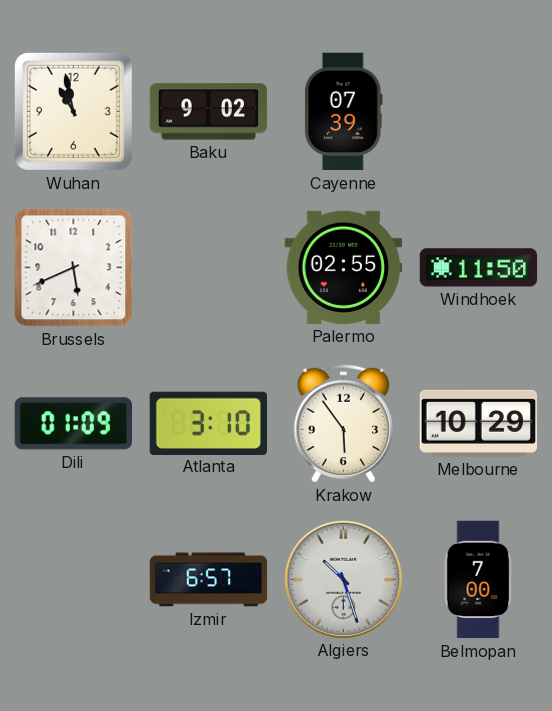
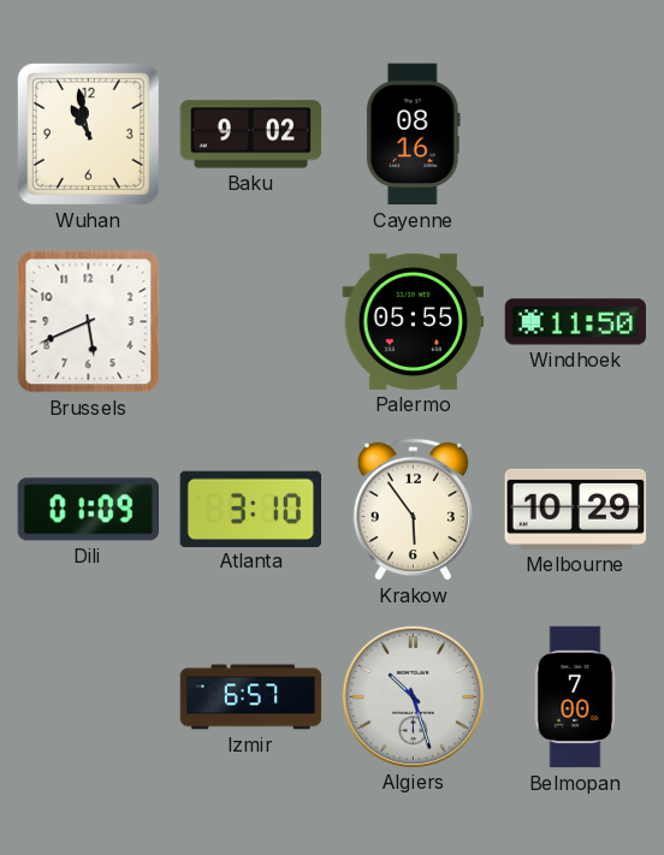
Cayenne: 07:39 -> 08:16
Palermo: 02:55 -> 05:55
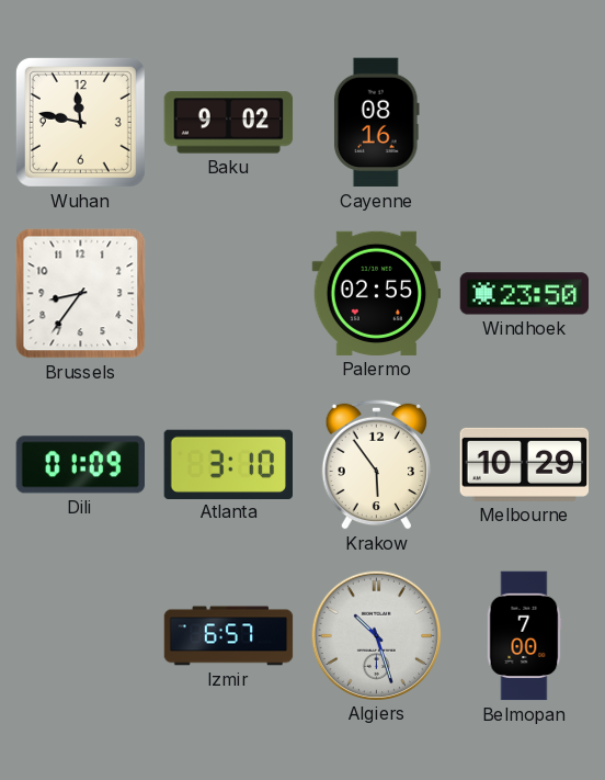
Wuhan: 10:58 -> 11:47
Brussels: 5:41 -> 8:36
Palermo: 05:55 -> 02:55
Windhoek: 11:50 -> 23:50
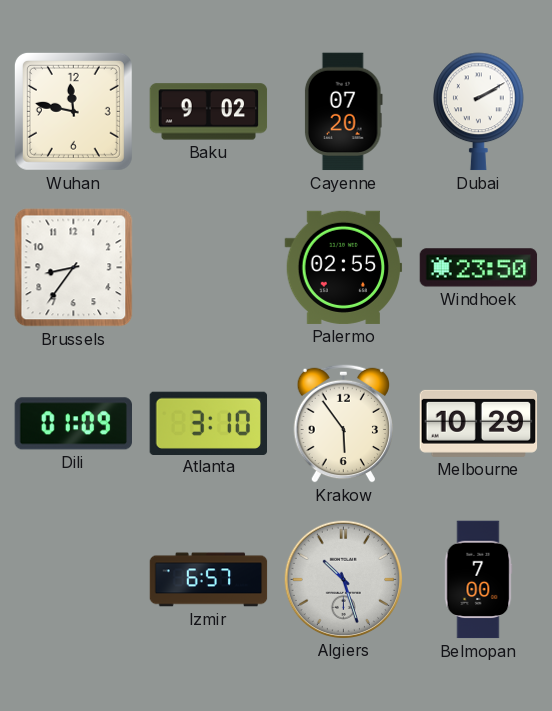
Cayenne: 08:16 -> 07:20
Dubai: none -> 2:10
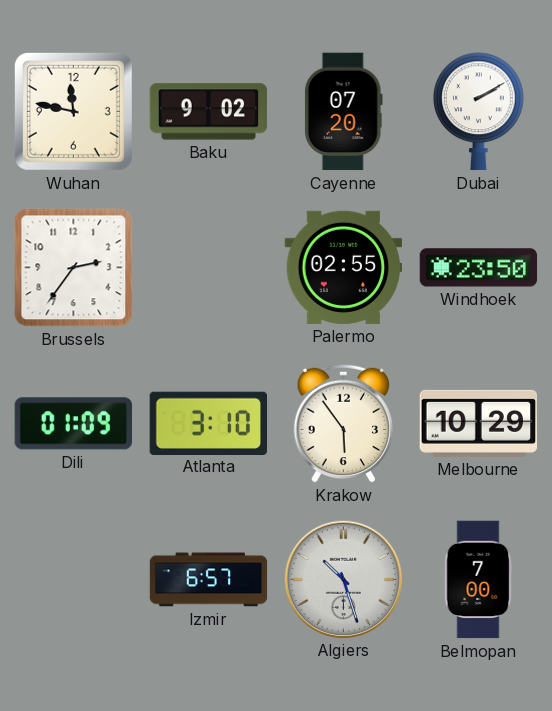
Brussels: 8:36 -> 2:36
